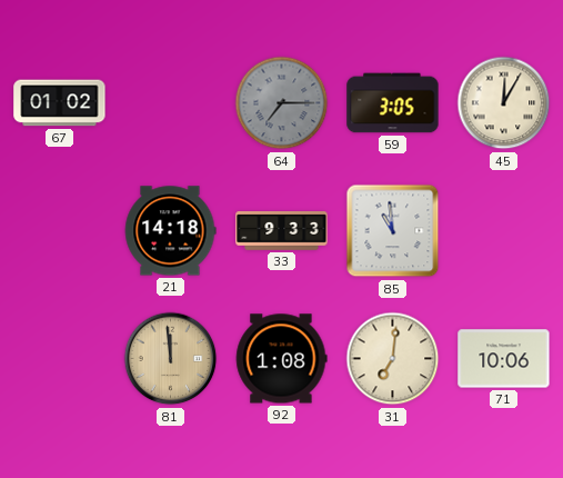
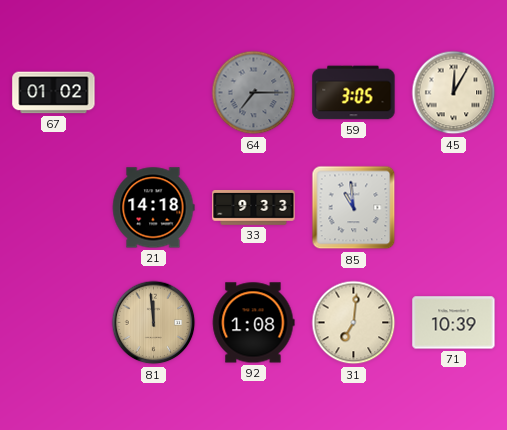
71: 10:06 -> 10:39
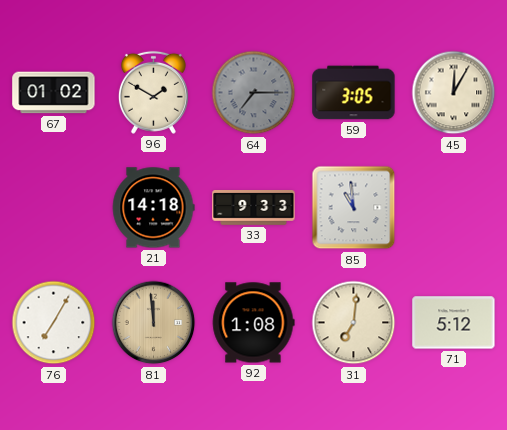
96: none -> 1:50
76: none -> 7:05
71: 10:39 -> 5:12
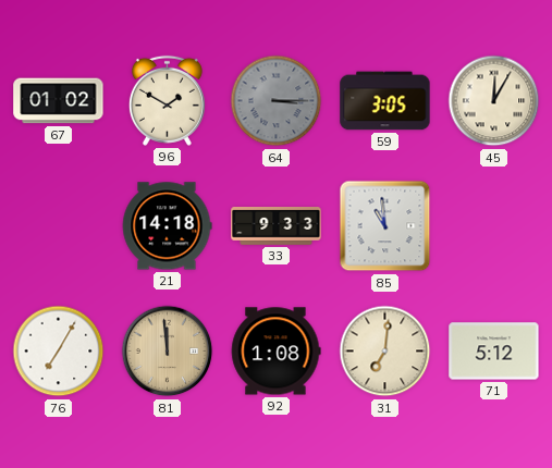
64: 7:15 -> 3:15
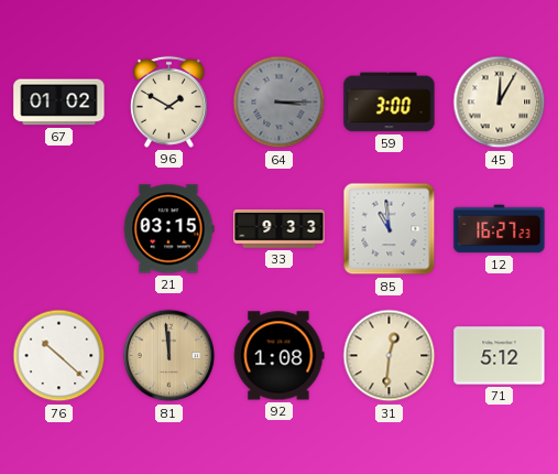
59: 3:05 -> 3:00
21: 14:18 -> 03:15
12: none -> 16:27
76: 7:05 -> 10:22
31: 7:01 -> 12:31
